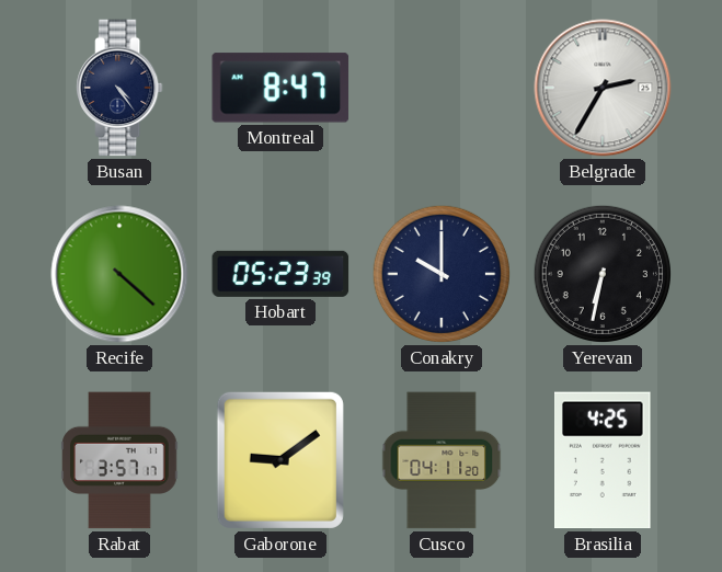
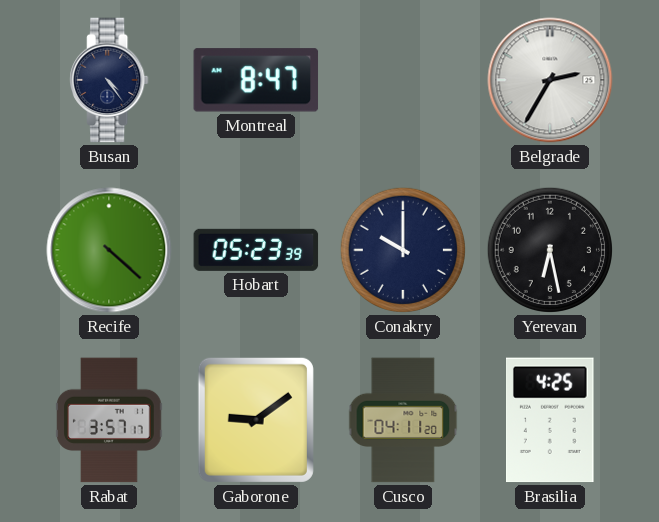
Yerevan: 6:32 -> 6:28
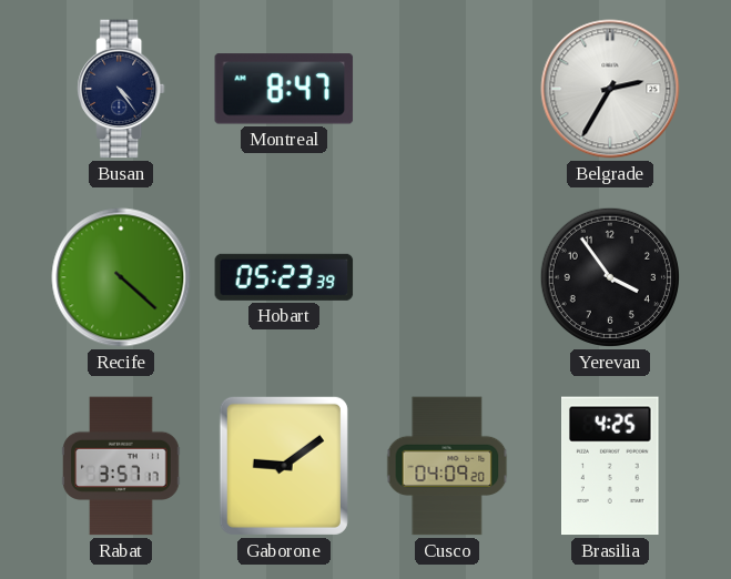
Conakry: 10:00 -> none
Yerevan: 6:28 -> 3:54
Cusco: 04:11 -> 04:09
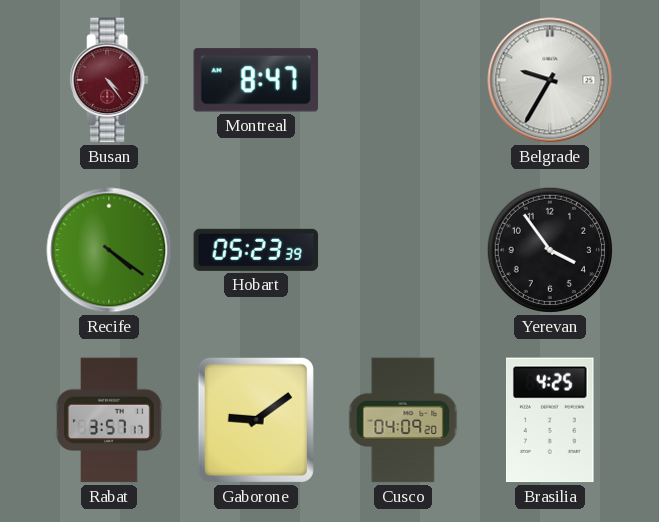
Busan dial: navy -> burgundy
Belgrade: 2:35 -> 9:35
Recife: 4:22 -> 4:21
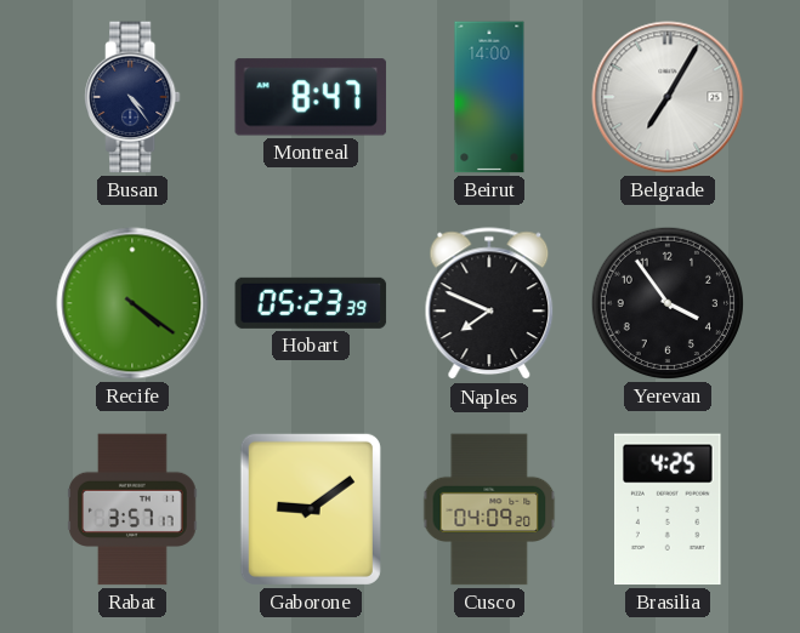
Busan dial: burgundy -> navy
Beirut: none -> 14:00
Belgrade: 9:35 -> 7:05
Naples: none -> 7:49
